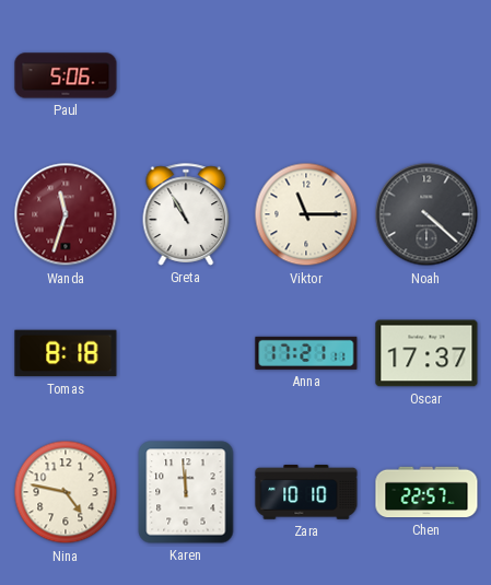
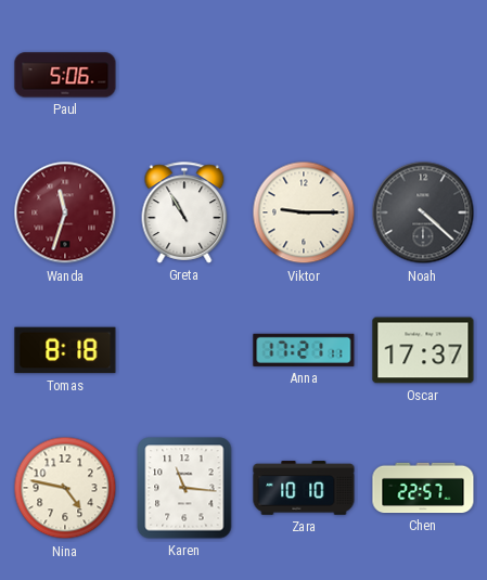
Viktor: 11:15 -> 9:15
Karen: 11:59 -> 11:16
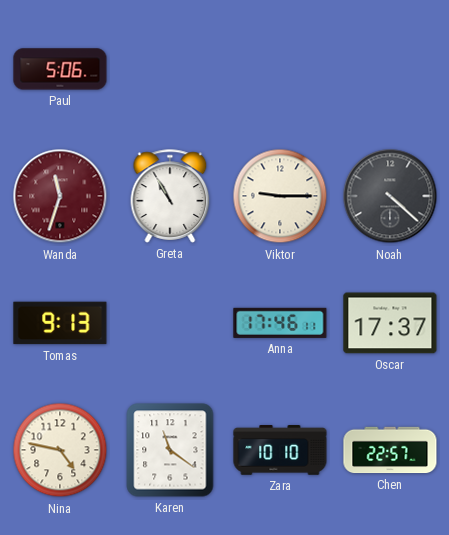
Tomas: 8:18 -> 9:13
Anna: 17:21 -> 17:46
Karen: 11:16 -> 11:21
